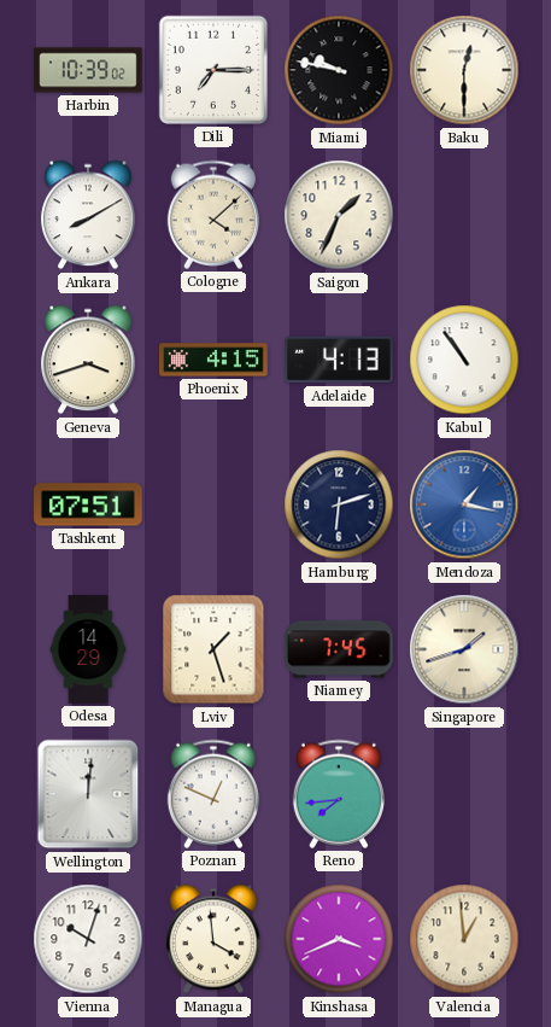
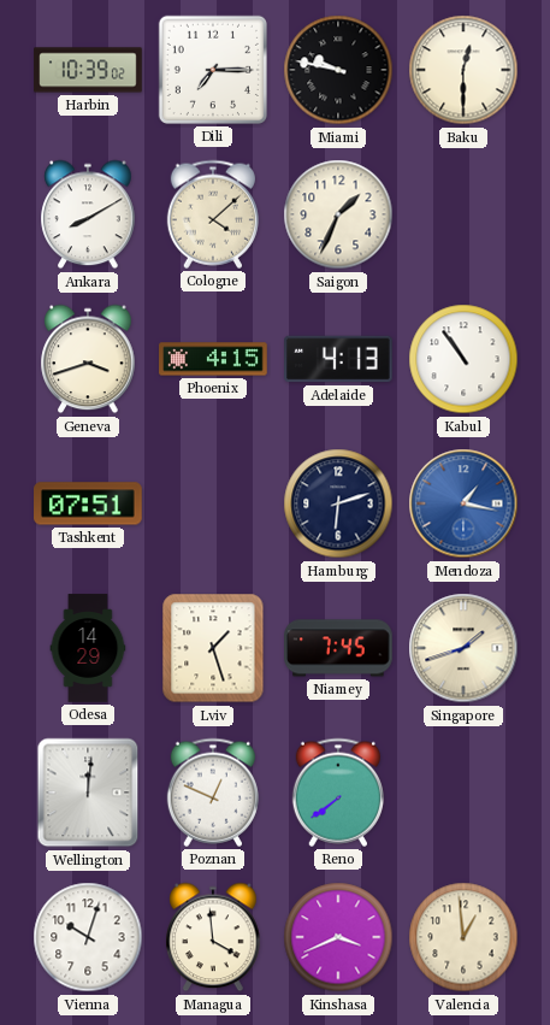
Reno: 7:44 -> 7:39
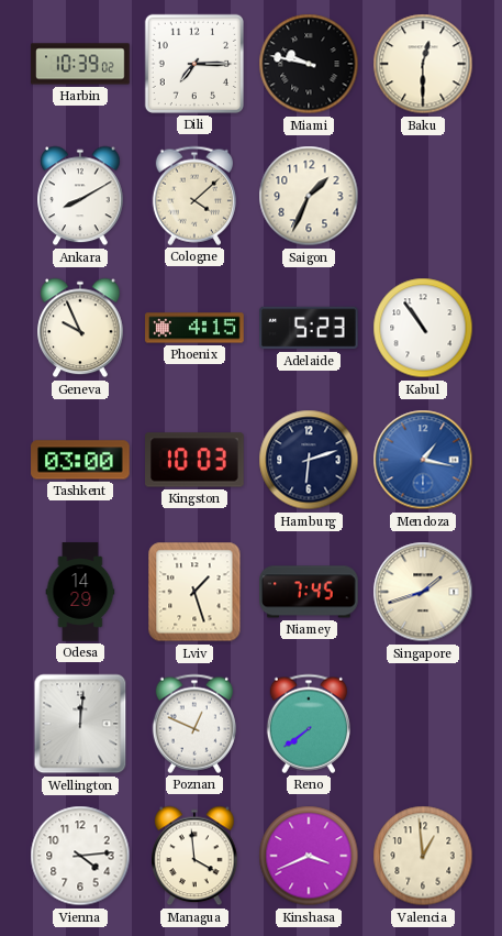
Geneva: 3:42 -> 9:56
Adelaide: 4:13 -> 5:23
Tashkent: 07:51 -> 03:00
Kingston: none -> 10:03
Vienna: 10:03 -> 4:14
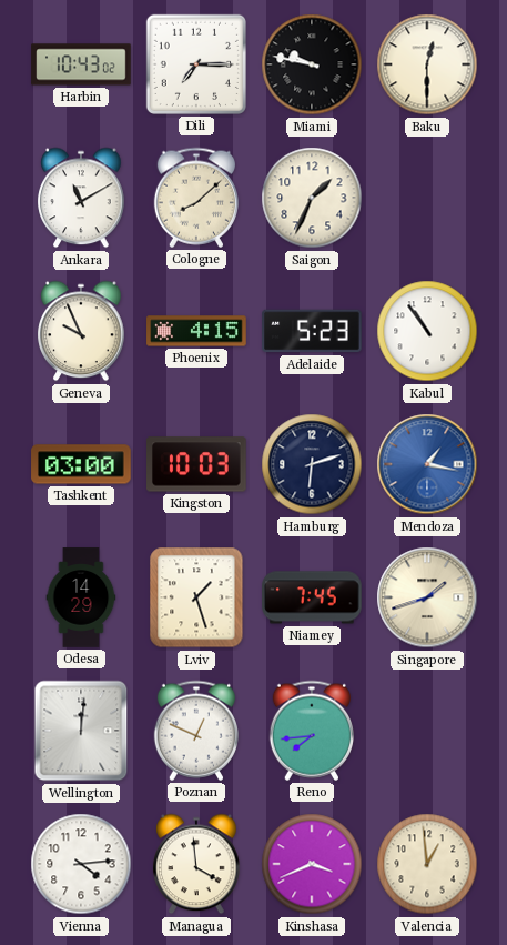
Harbin: 10:39 -> 10:43
Ankara: 8:10 -> 11:10
Cologne: 4:08 -> 8:08
Reno: 7:39 -> 7:44
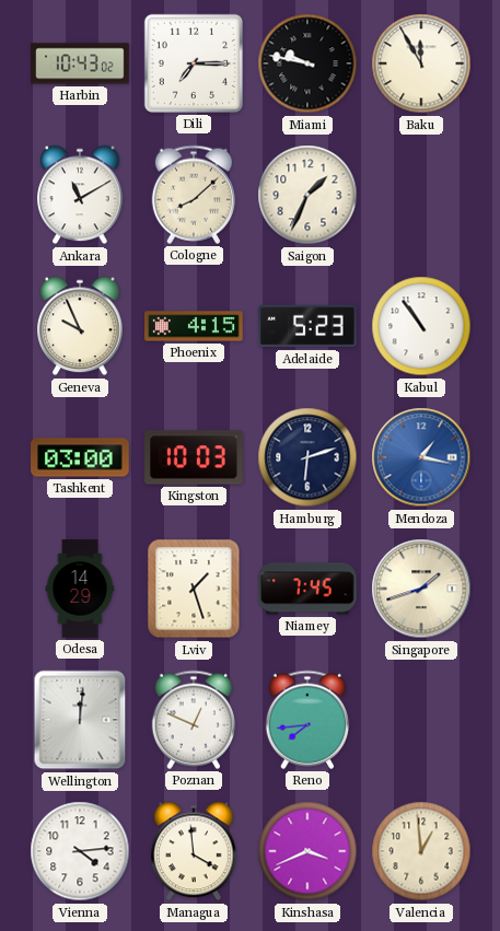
Baku: 12:30 -> 11:55
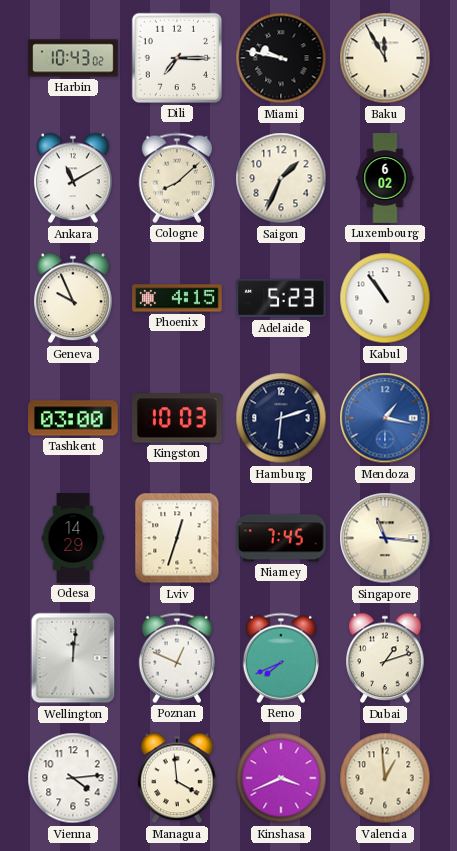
Luxembourg: none -> 6:02
Lviv: 1:27 -> 12:33
Singapore: 1:42 -> 11:16
Reno: 7:44 -> 7:41
Dubai: none -> 1:12
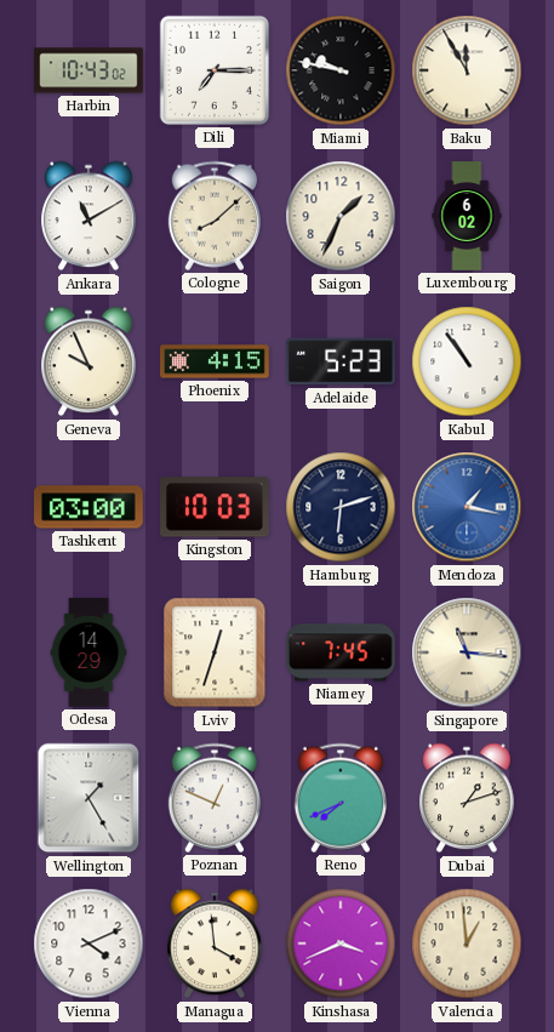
Wellington: 12:01 -> 1:25
Vienna: 4:14 -> 4:11
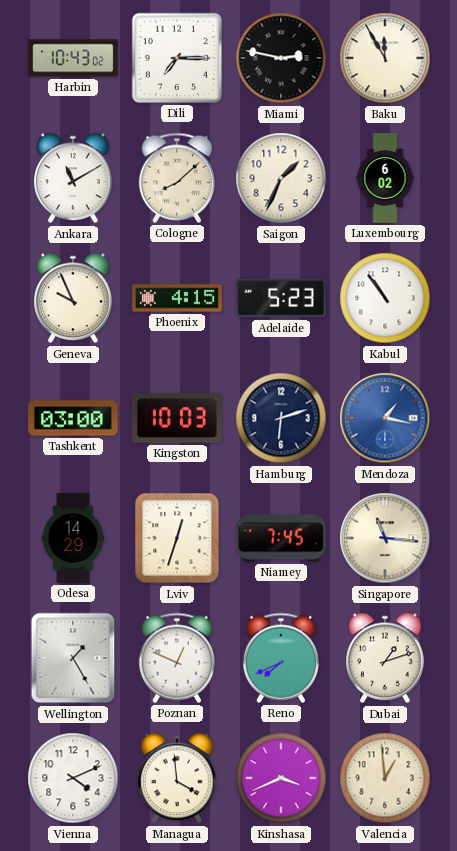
Miami: 9:47 -> 2:47
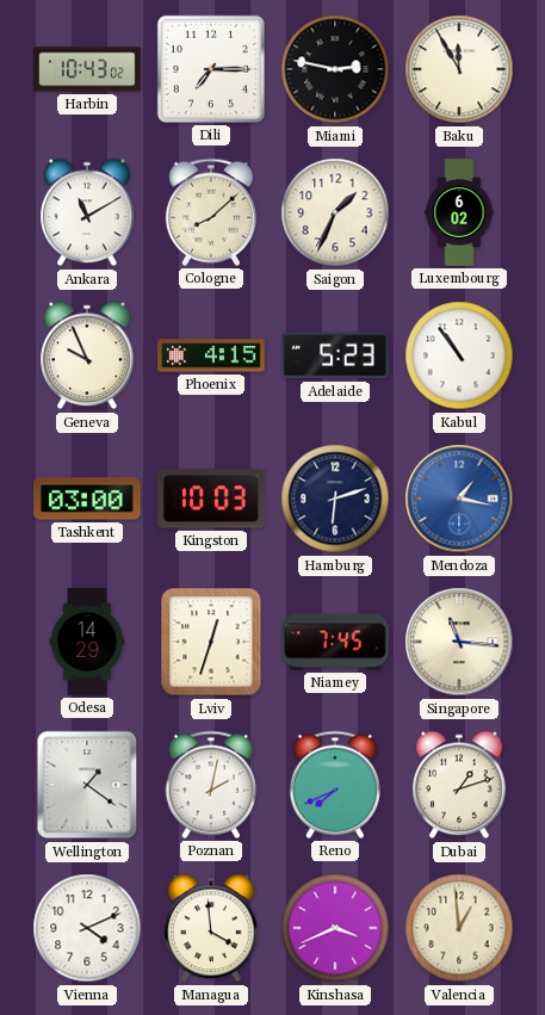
Wellington: 1:25 -> 1:21
Poznan: 12:49 -> 2:02
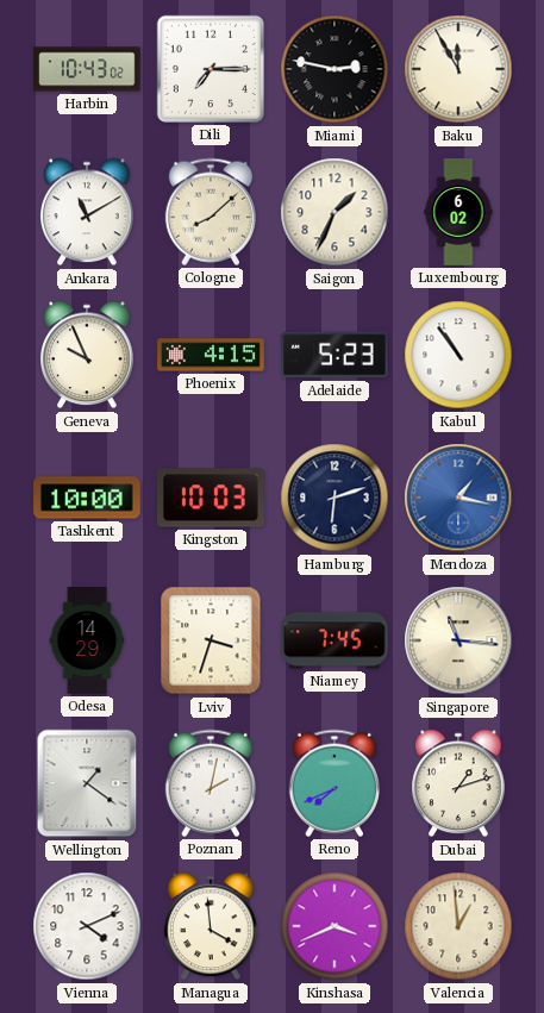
Tashkent: 03:00 -> 10:00
Lviv: 12:33 -> 3:33
